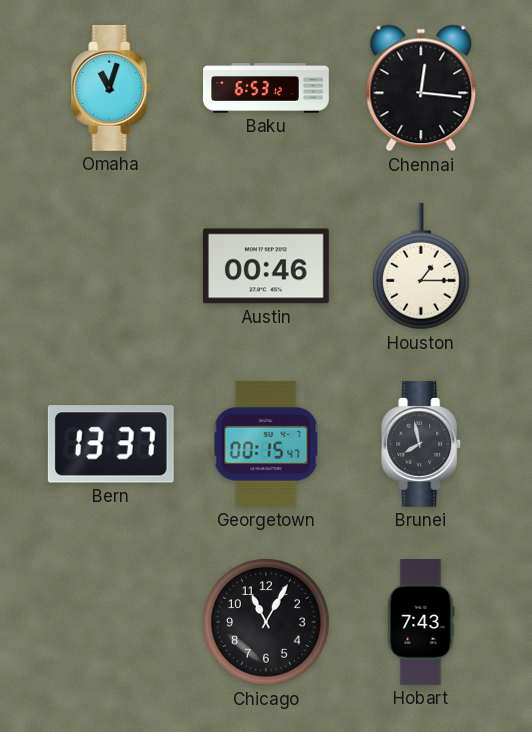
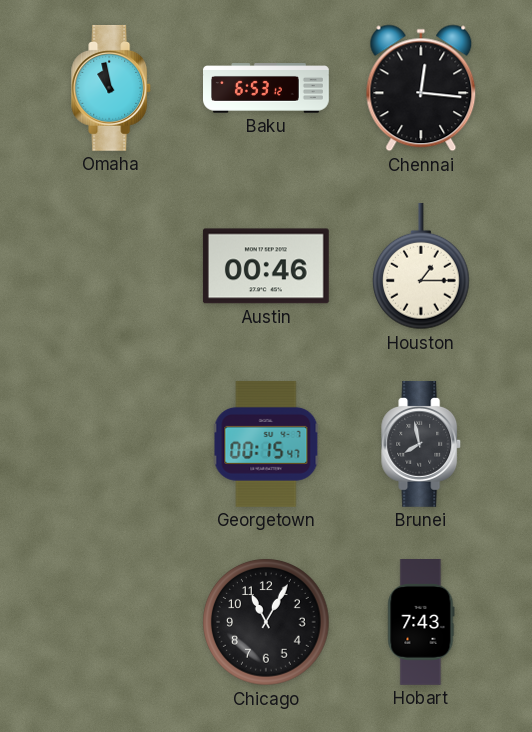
Omaha: 11:03 -> 10:58
Bern: 13:37 -> none
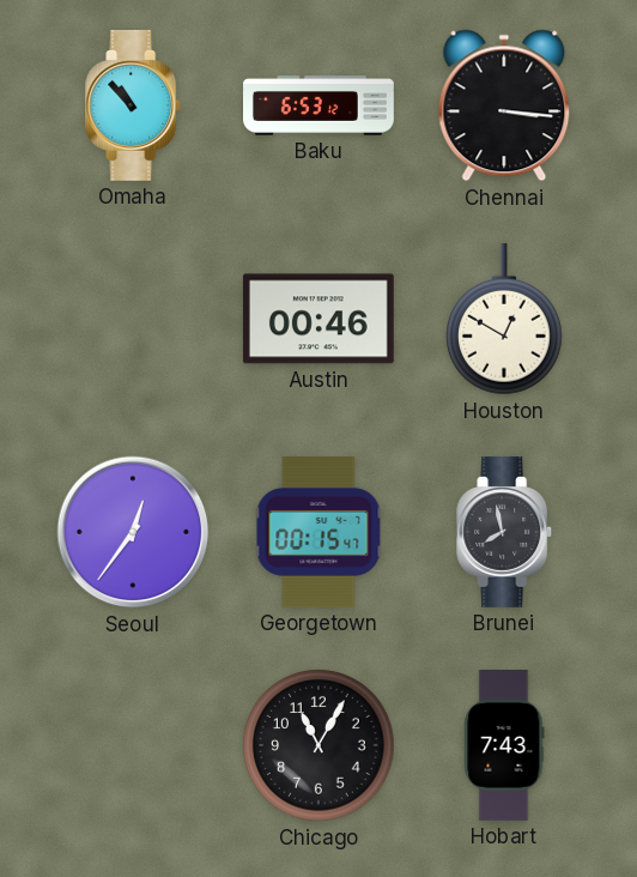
Omaha: 10:58 -> 10:53
Chennai: 12:16 -> 3:16
Houston: 1:15 -> 12:50
Seoul: none -> 12:36
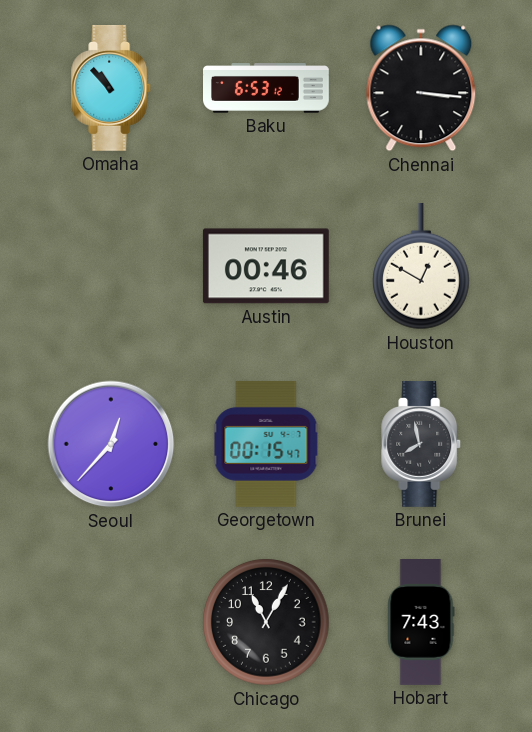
Seoul: 12:36 -> 12:37
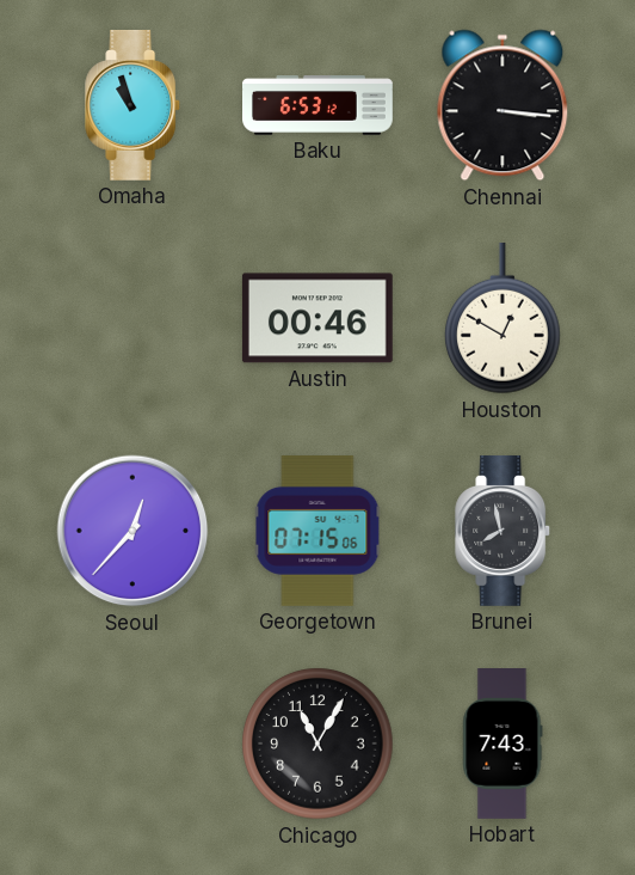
Omaha: 10:53 -> 10:57
Georgetown: 00:15 -> 07:15
